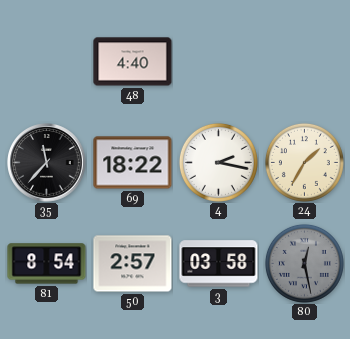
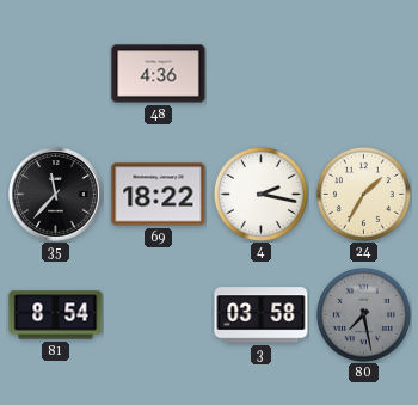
48: 4:40 -> 4:36
50: 2:57 -> none
80: 12:28 -> 7:28
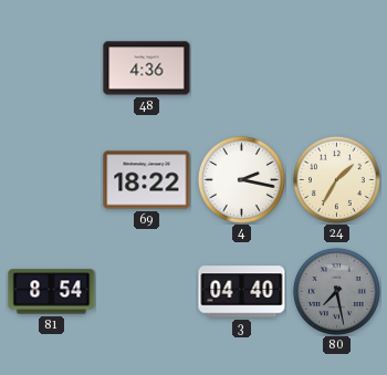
35: 11:37 -> none
3: 03:58 -> 04:40
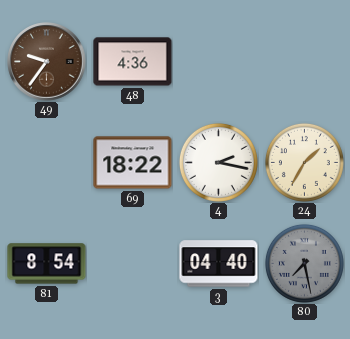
49: none -> 9:36
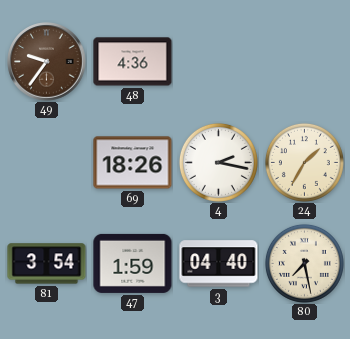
69: 18:22 -> 18:26
81: 8:54 -> 3:54
47: none -> 1:59
80 dial: grey -> cream
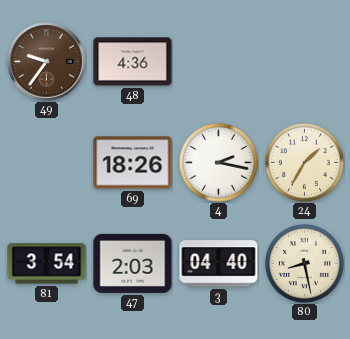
47: 1:59 -> 2:03
80: 7:28 -> 8:28
